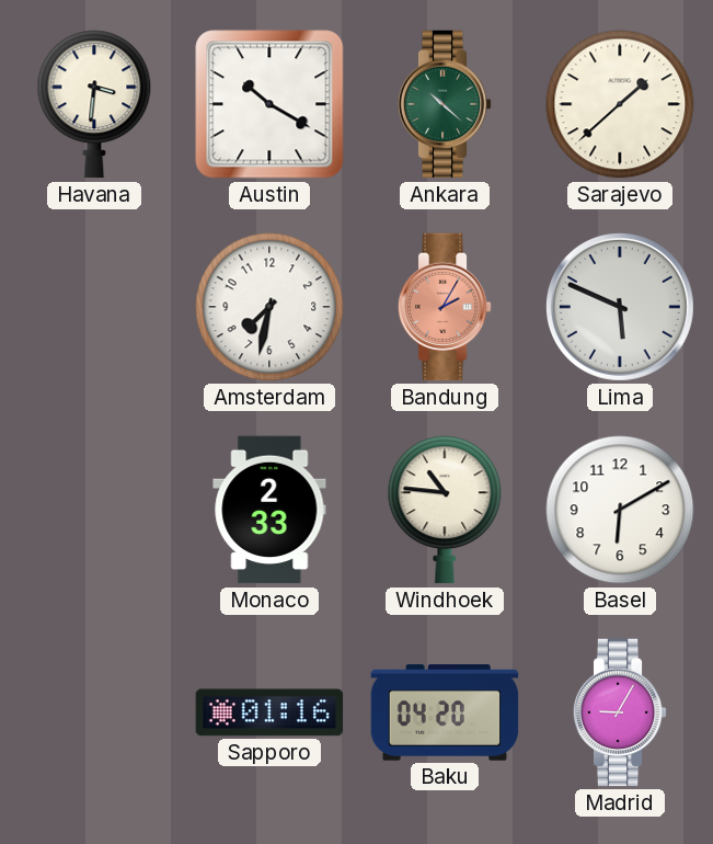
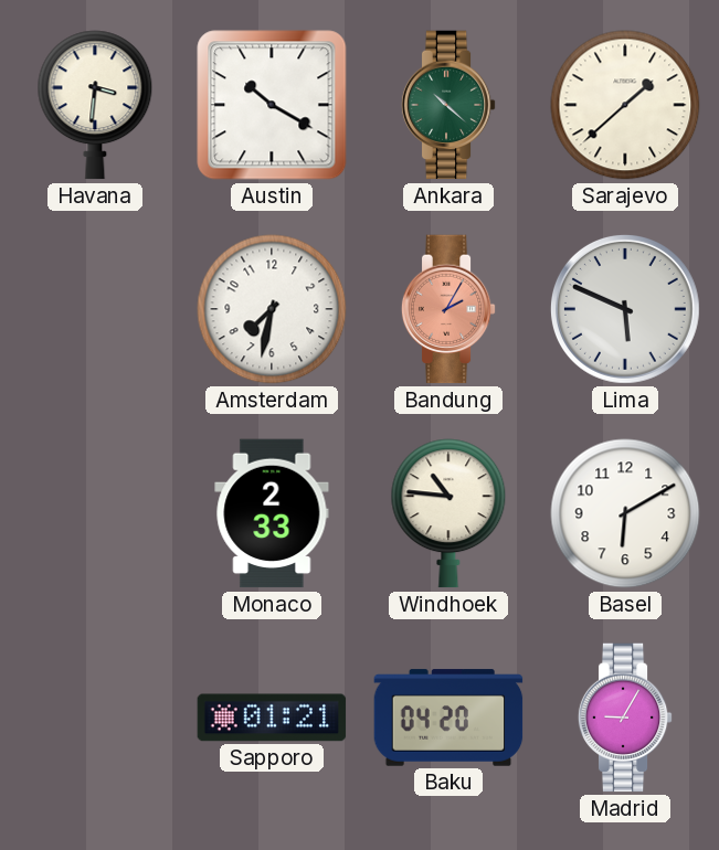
Sapporo: 01:16 -> 01:21
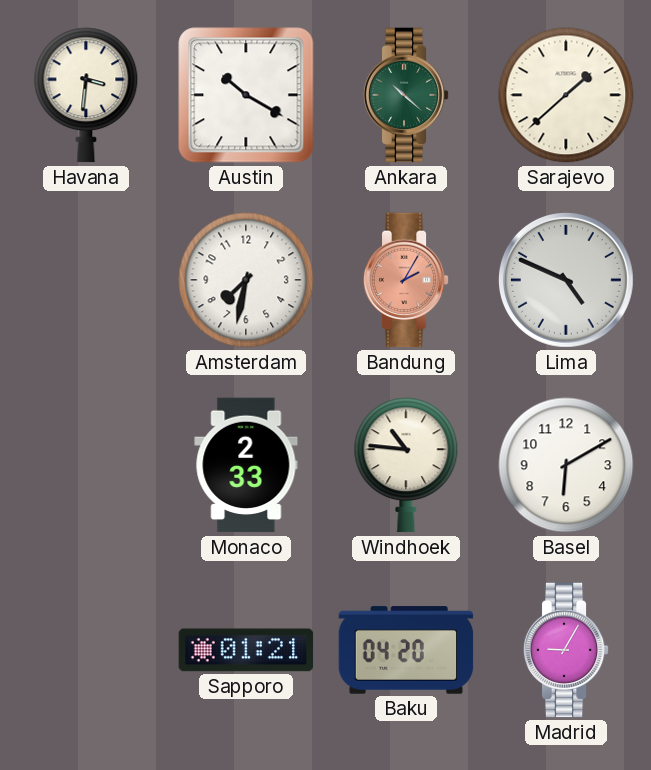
Lima: 5:49 -> 4:49
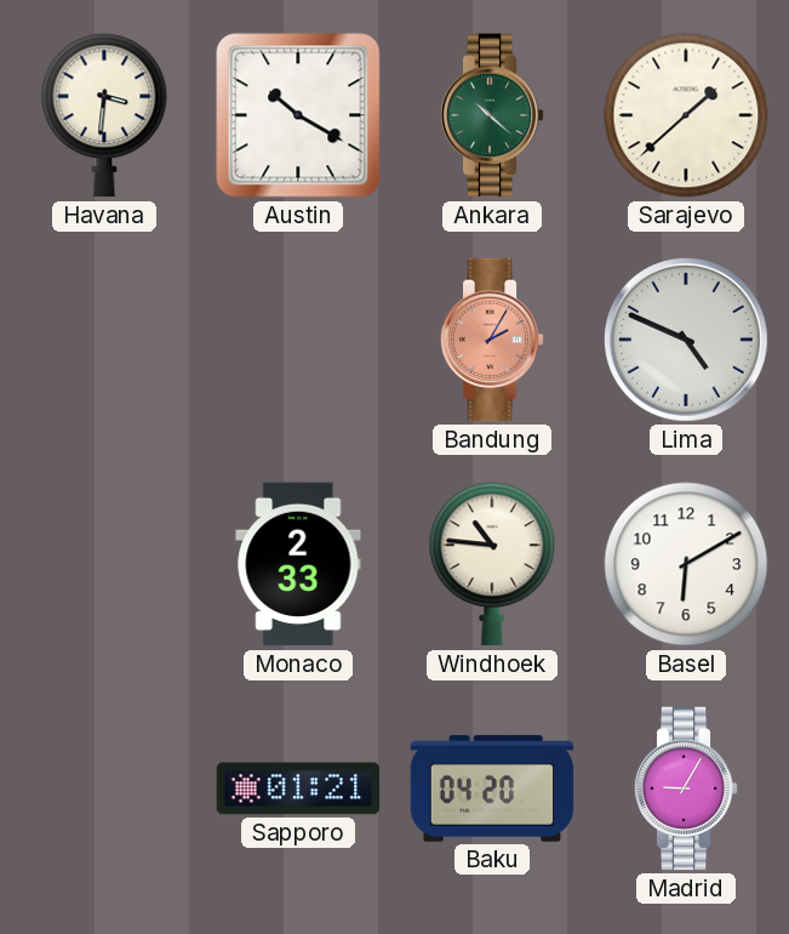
Amsterdam: 7:32 -> none
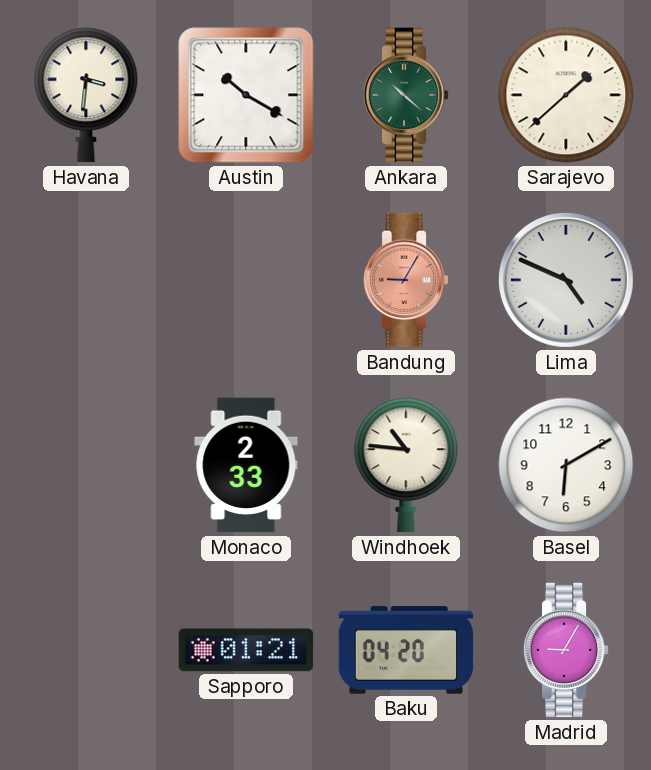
Bandung: 2:05 -> 9:05
